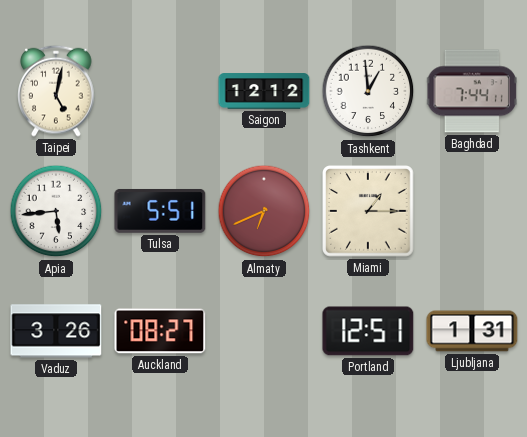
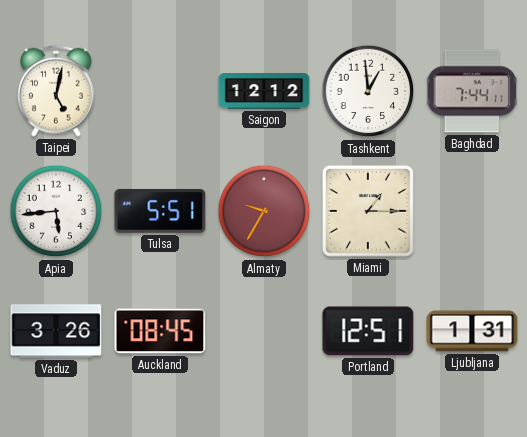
Almaty: 6:41 -> 9:35
Auckland: 08:27 -> 08:45
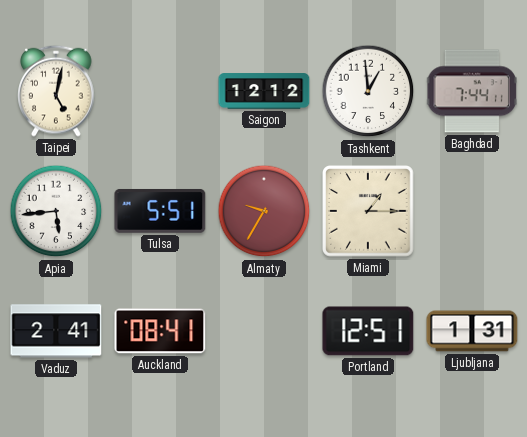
Vaduz: 3:26 -> 2:41
Auckland: 08:45 -> 08:41
